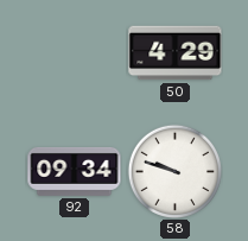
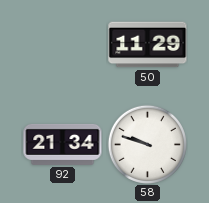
50: 4:29 -> 11:29
92: 09:34 -> 21:34
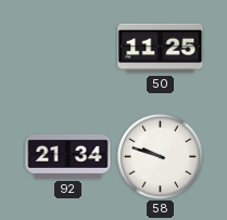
50: 11:29 -> 11:25
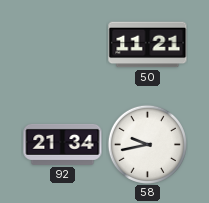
50: 11:25 -> 11:21
58: 9:48 -> 9:43
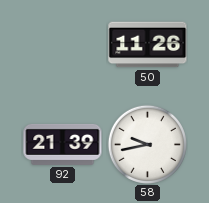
50: 11:21 -> 11:26
92: 21:34 -> 21:39
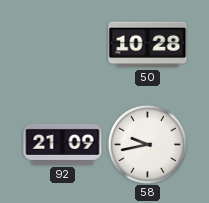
50: 11:26 -> 10:28
92: 21:39 -> 21:09
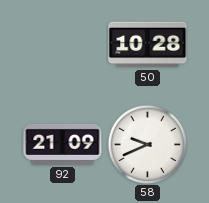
58: 9:43 -> 9:41
